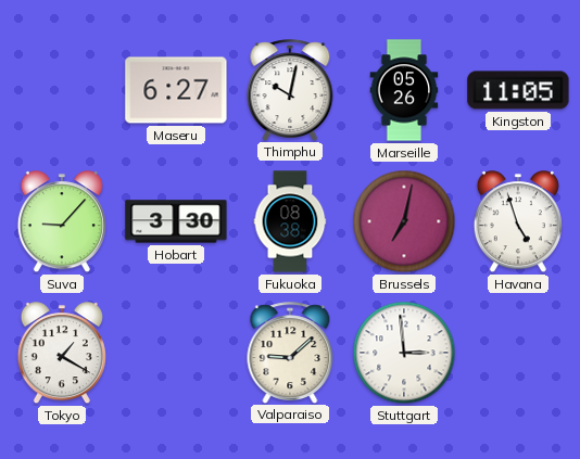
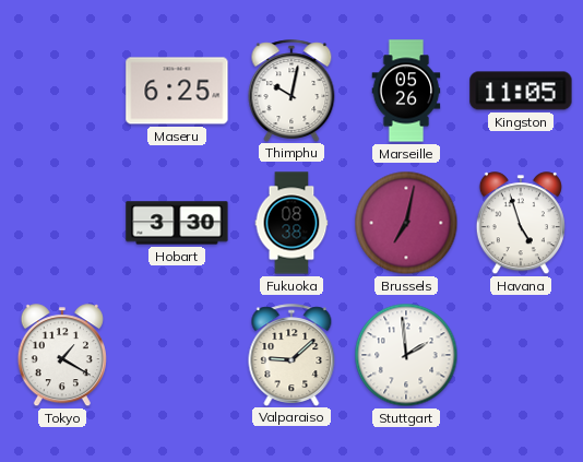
Maseru: 6:27 -> 6:25
Suva: 9:07 -> none
Stuttgart: 2:59 -> 1:59
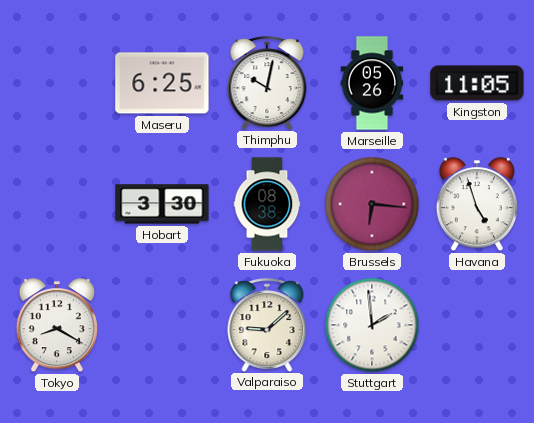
Brussels: 7:02 -> 6:16
Tokyo: 1:20 -> 8:20
